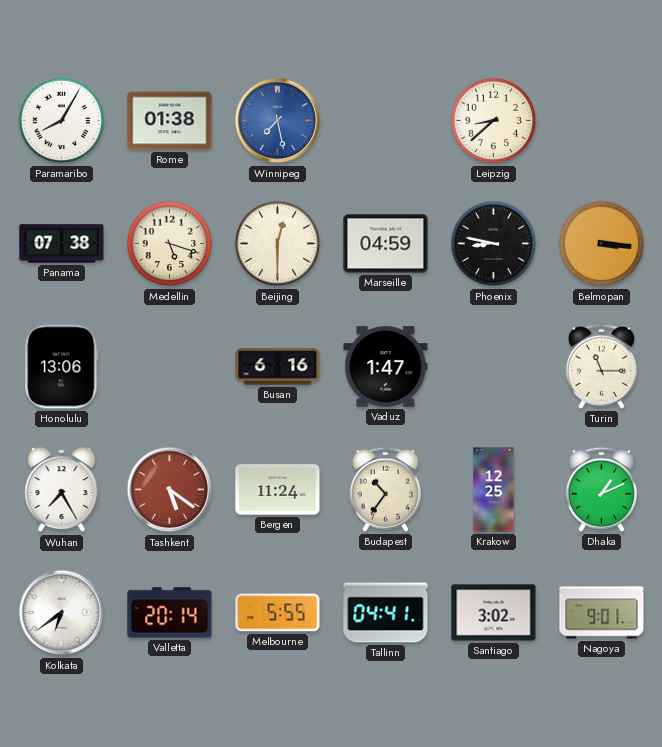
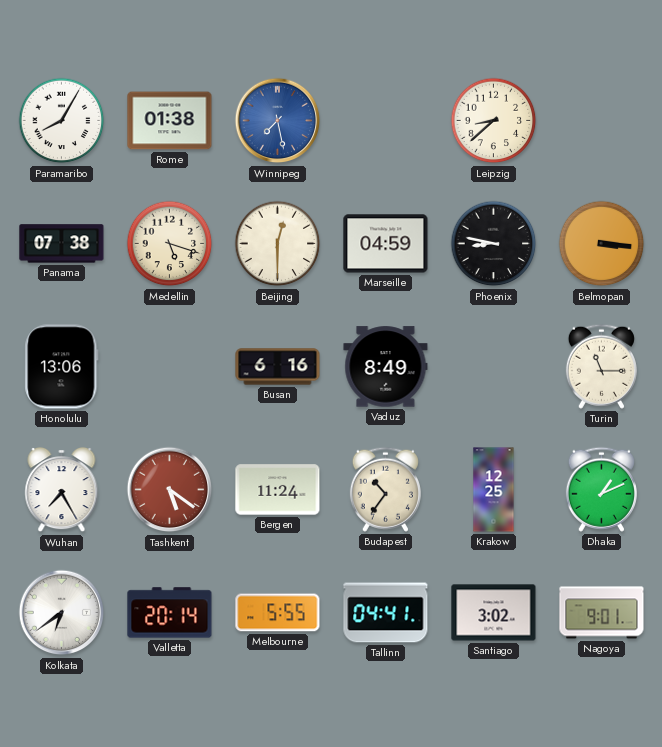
Vaduz: 1:47 -> 8:49
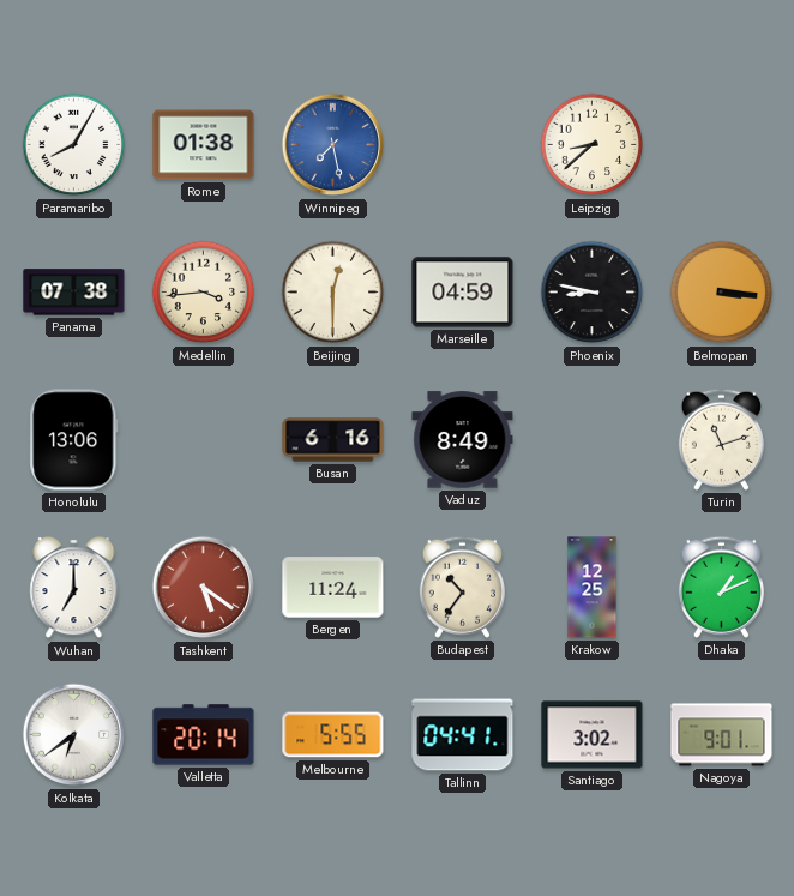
Medellin: 5:18 -> 3:44
Turin: 11:15 -> 11:12
Wuhan: 7:25 -> 7:00
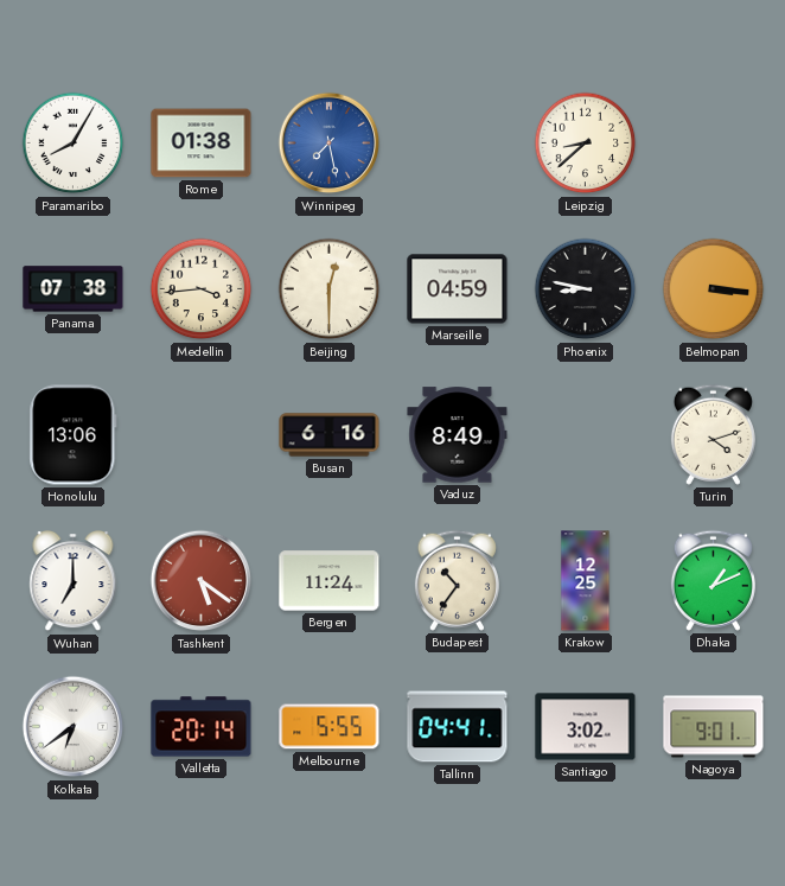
Turin: 11:12 -> 4:12
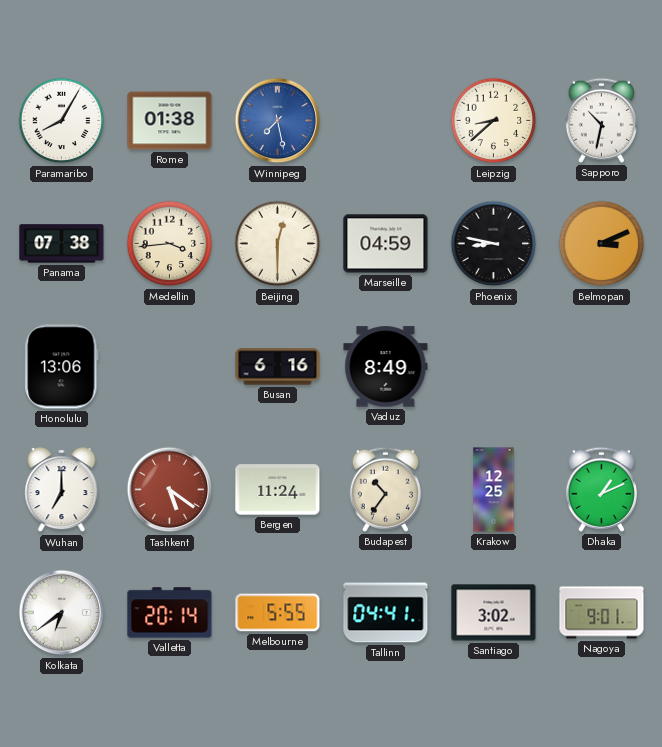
Sapporo: none -> 10:32
Belmopan: 3:16 -> 3:11
Turin: 4:12 -> none
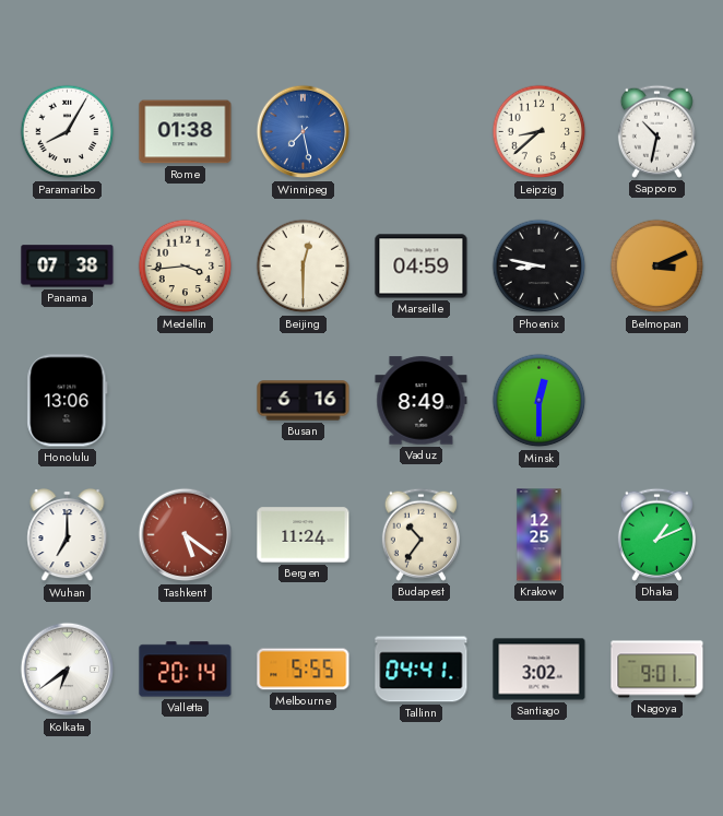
Minsk: none -> 12:30
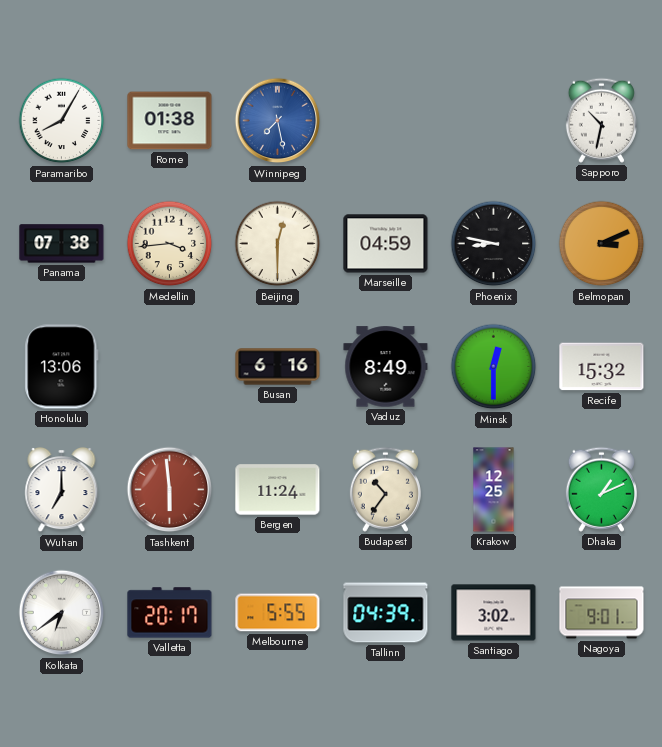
Leipzig: 8:38 -> none
Recife: none -> 15:32
Tashkent: 5:21 -> 5:59
Valletta: 20:14 -> 20:17
Tallinn: 04:41 -> 04:39
